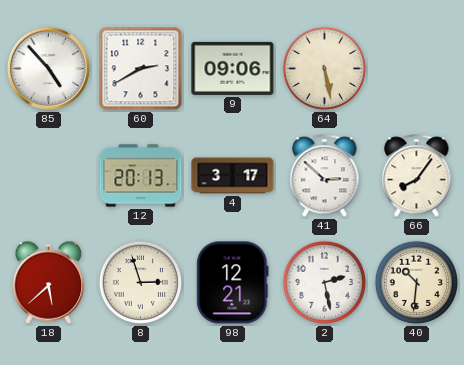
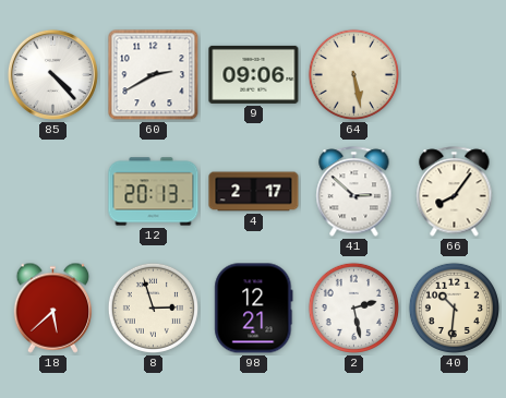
85: 4:53 -> 4:23
4: 3:17 -> 2:17
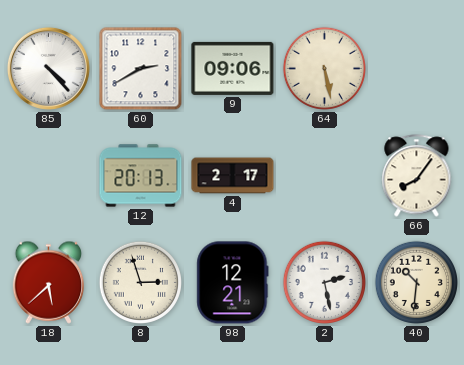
41: 2:52 -> none
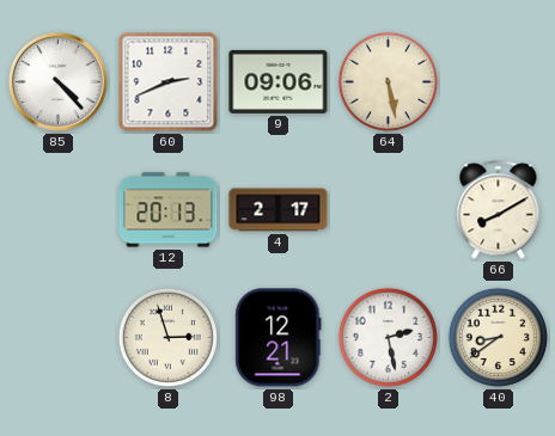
60: 2:40 -> 2:41
66: 8:06 -> 8:10
18: 5:38 -> none
40: 10:31 -> 8:39
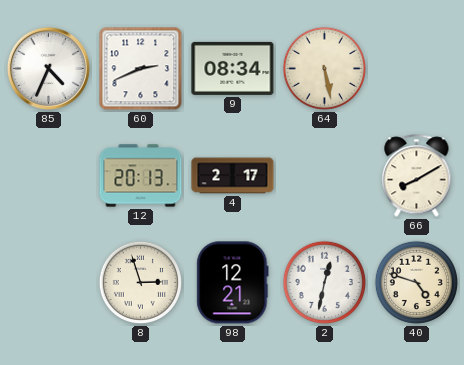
85: 4:23 -> 4:34
9: 09:06 -> 08:34
2: 2:28 -> 12:32
40: 8:39 -> 4:48
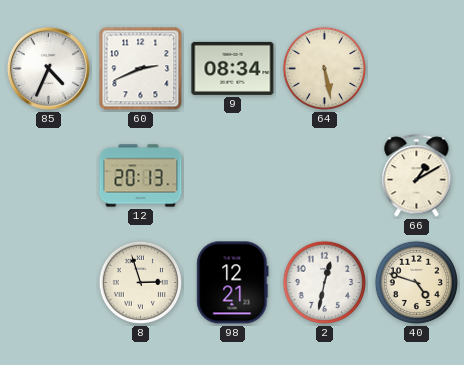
4: 2:17 -> none
66: 8:10 -> 1:10
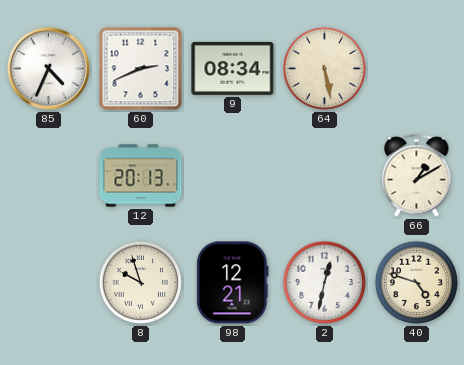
8: 2:57 -> 9:57
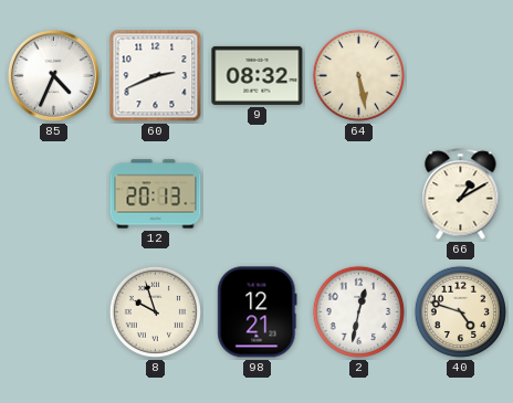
9: 08:34 -> 08:32
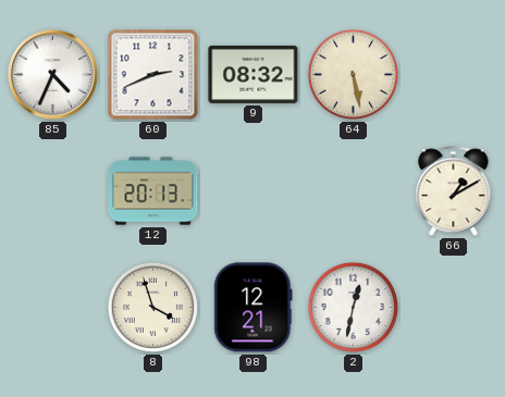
8: 9:57 -> 3:57
40: 4:48 -> none
